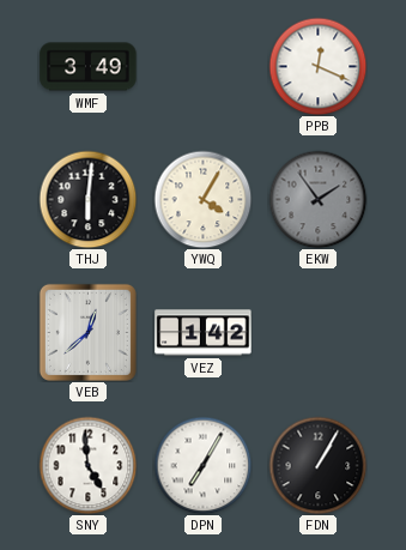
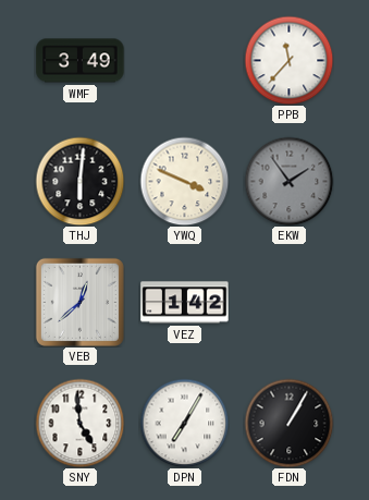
PPB: 12:19 -> 11:37
YWQ: 4:05 -> 3:49
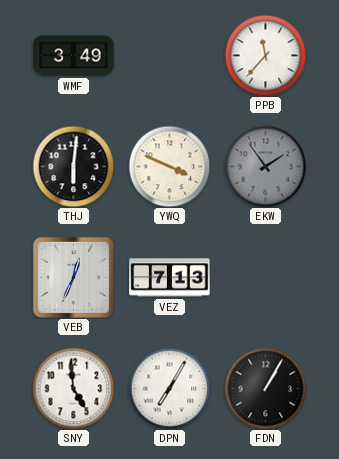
VEB: 12:38 -> 12:34
VEZ: 1:42 -> 7:13
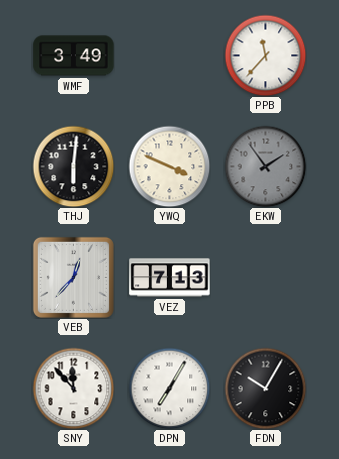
VEB: 12:34 -> 12:37
SNY: 4:59 -> 11:53
FDN: 1:05 -> 10:05
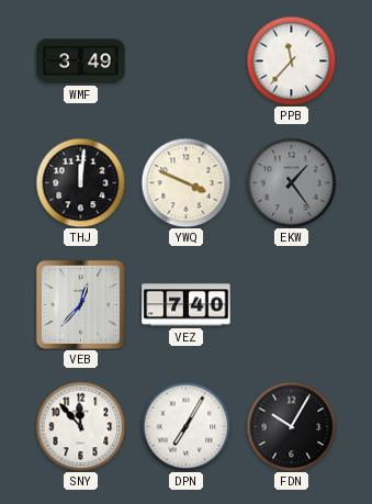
THJ: 6:01 -> 12:01
EKW: 1:54 -> 1:24
VEZ: 7:13 -> 7:40
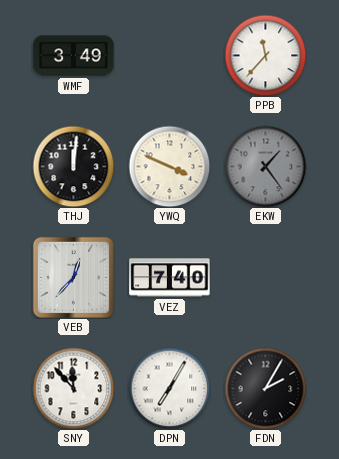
FDN: 10:05 -> 2:05
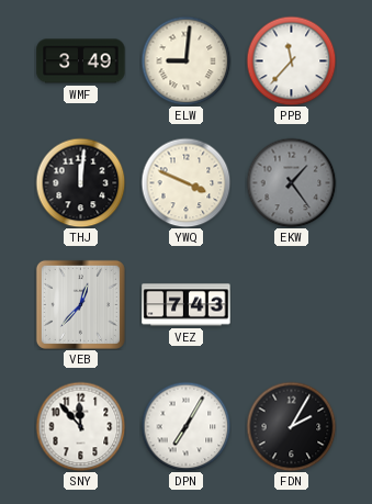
ELW: none -> 9:01
VEZ: 7:40 -> 7:43
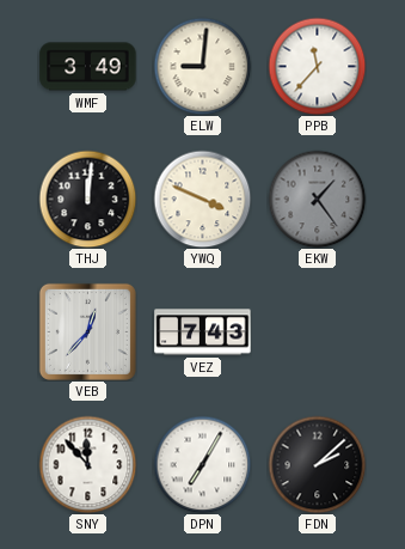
FDN: 2:05 -> 2:08
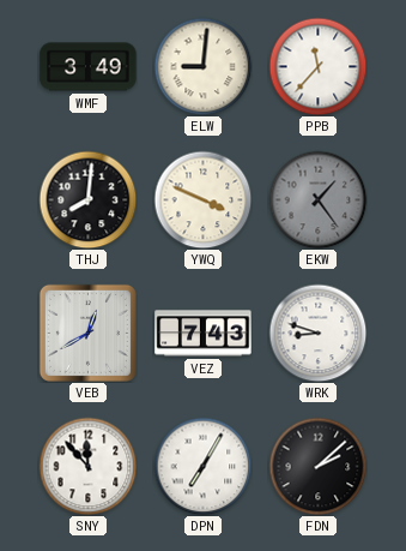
THJ: 12:01 -> 8:01
VEB: 12:37 -> 12:40
WRK: none -> 8:48
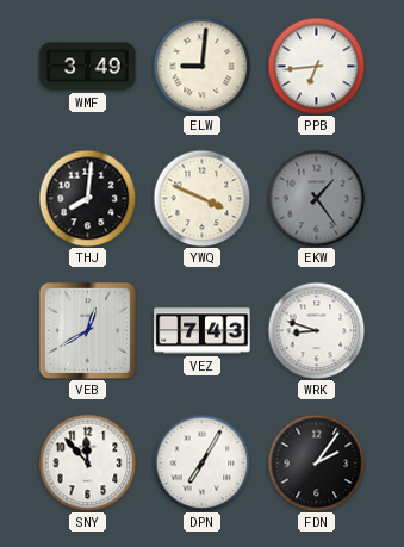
PPB: 11:37 -> 6:44
FDN: 2:08 -> 2:06
